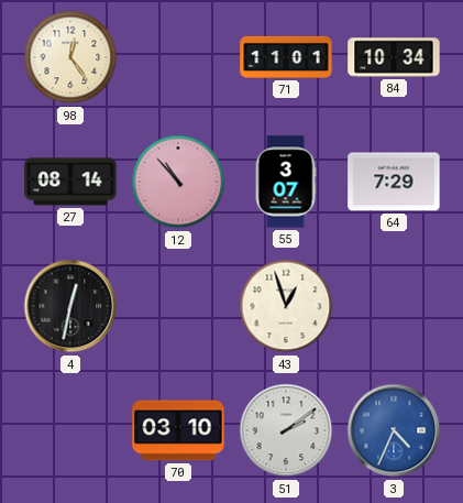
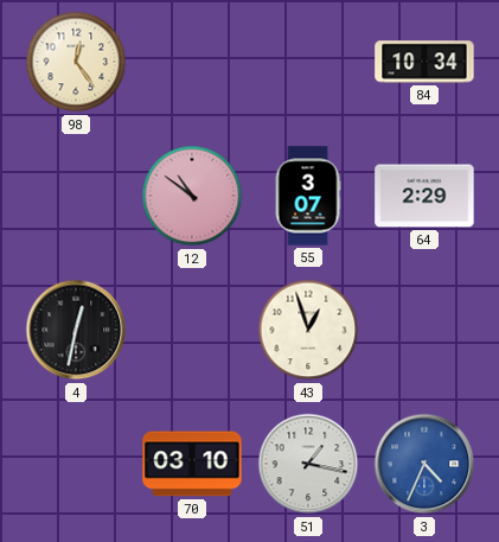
71: 11:01 -> none
27: 08:14 -> none
12: 10:53 -> 10:51
64: 7:29 -> 2:29
51: 2:09 -> 1:17
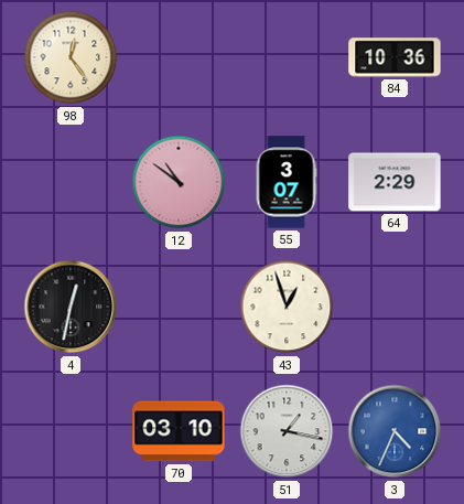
84: 10:34 -> 10:36
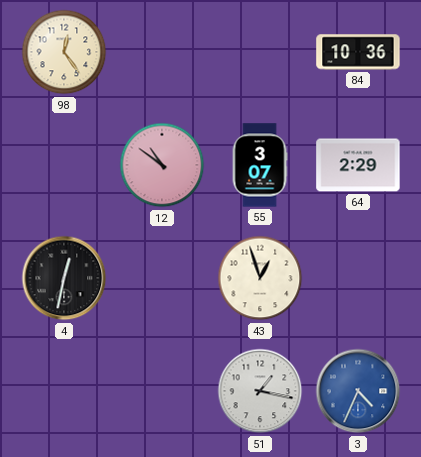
70: 03:10 -> none
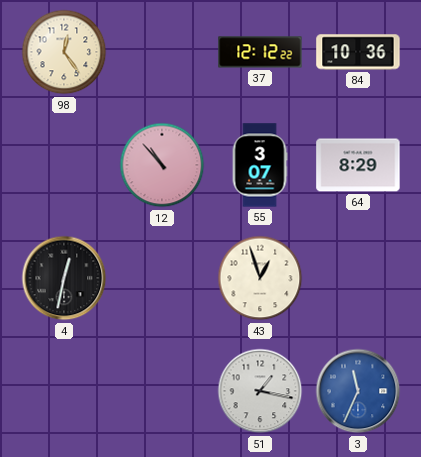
37: none -> 12:12
12: 10:51 -> 10:53
64: 2:29 -> 8:29
3: 4:34 -> 11:34
